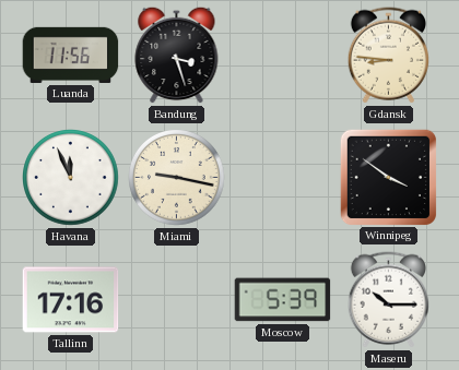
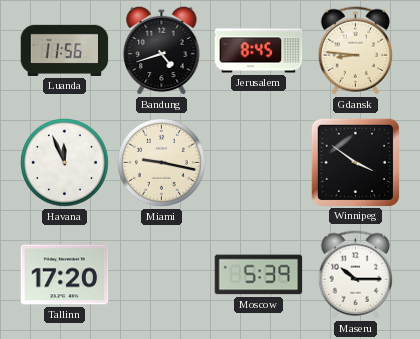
Bandung: 3:27 -> 4:42
Jerusalem: none -> 8:45
Tallinn: 17:16 -> 17:20
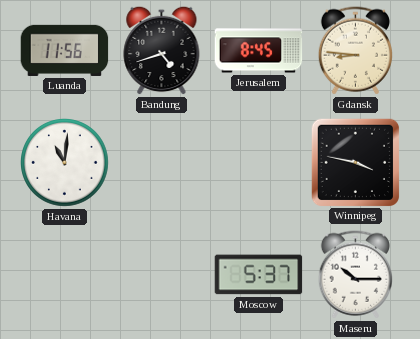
Havana: 11:56 -> 11:01
Miami: 9:17 -> none
Winnipeg: 3:51 -> 3:47
Tallinn: 17:20 -> none
Moscow: 5:39 -> 5:37
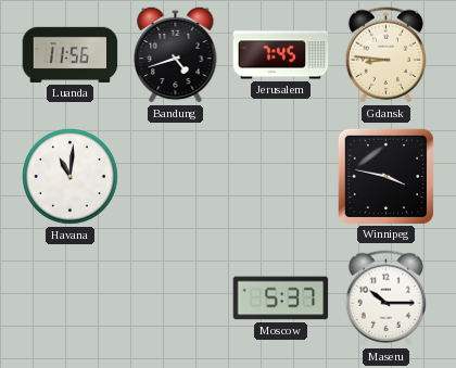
Jerusalem: 8:45 -> 7:45
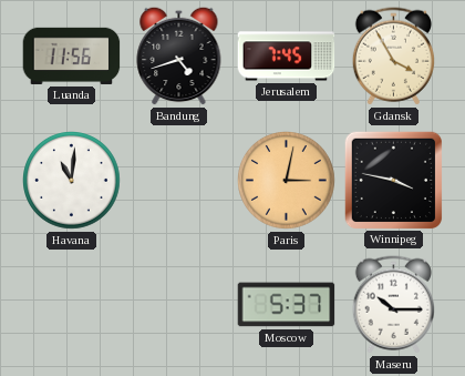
Gdansk: 8:46 -> 3:55
Paris: none -> 3:02
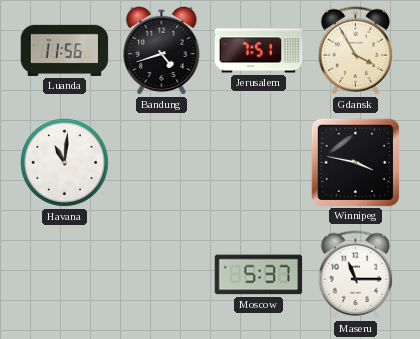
Jerusalem: 7:45 -> 7:51
Paris: 3:02 -> none
Maseru: 10:15 -> 11:15
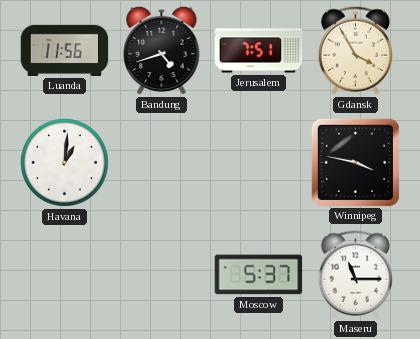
Havana: 11:01 -> 1:01
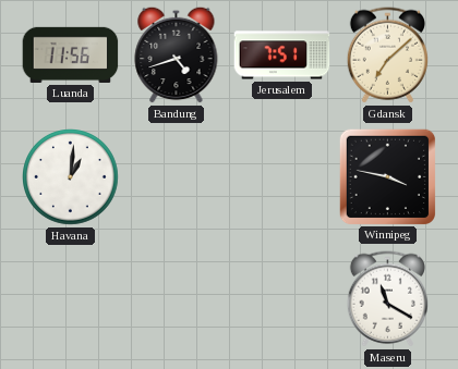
Gdansk: 3:55 -> 7:08
Moscow: 5:37 -> none
Maseru: 11:15 -> 11:20
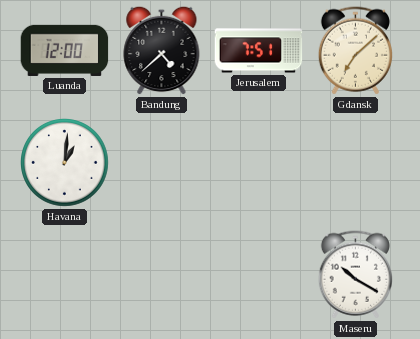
Luanda: 11:56 -> 12:00
Bandung: 4:42 -> 4:38
Winnipeg: 3:47 -> none
Maseru: 11:20 -> 10:20
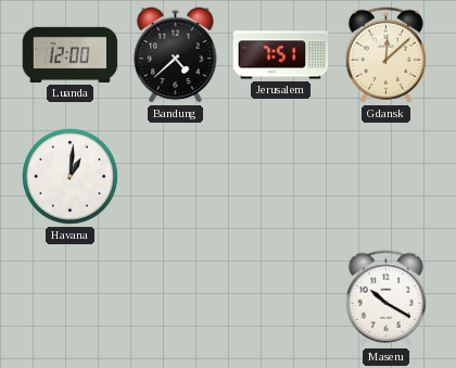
Gdansk: 7:08 -> 12:08
